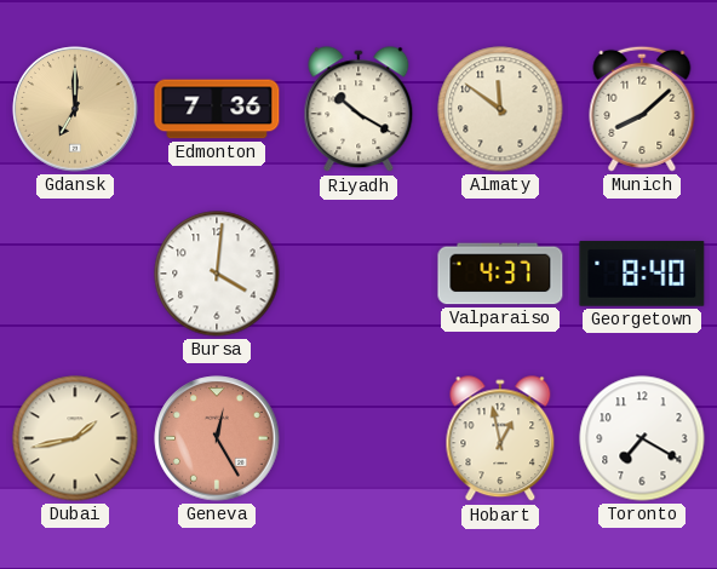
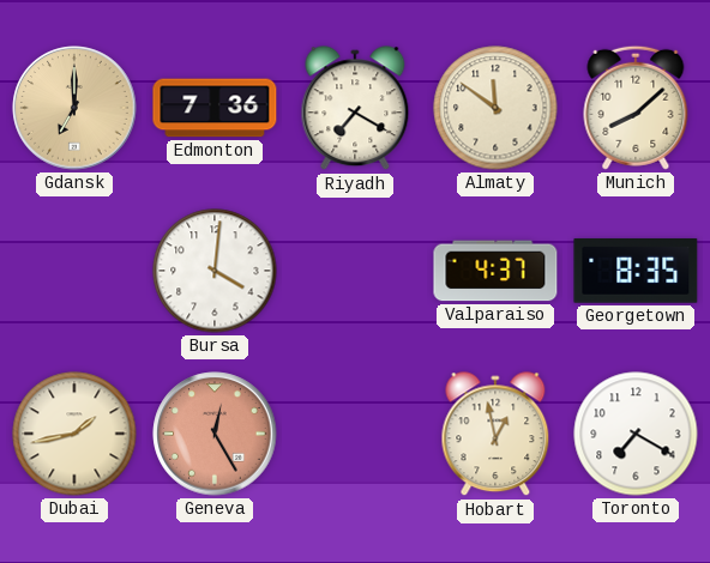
Riyadh: 10:20 -> 7:20
Georgetown: 8:40 -> 8:35
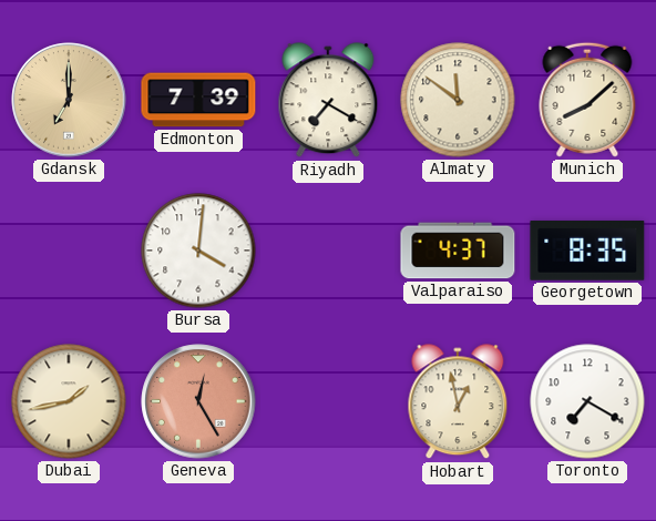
Edmonton: 7:36 -> 7:39
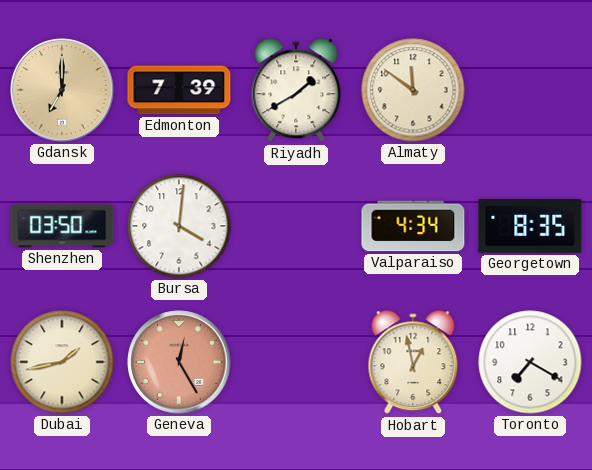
Riyadh: 7:20 -> 1:40
Munich: 8:08 -> none
Shenzhen: none -> 03:50
Valparaiso: 4:37 -> 4:34
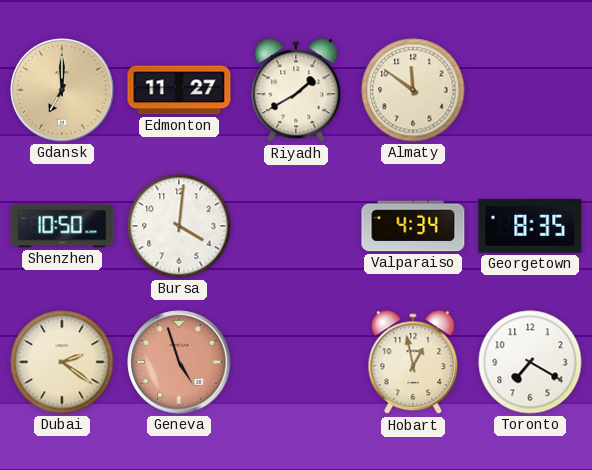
Edmonton: 7:39 -> 11:27
Shenzhen: 03:50 -> 10:50
Dubai: 1:43 -> 2:21
Geneva: 12:25 -> 4:57
